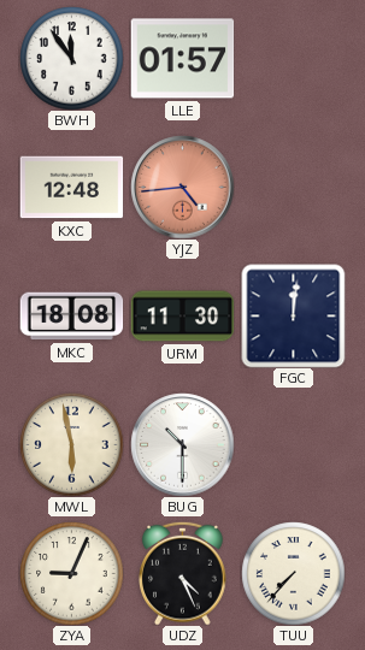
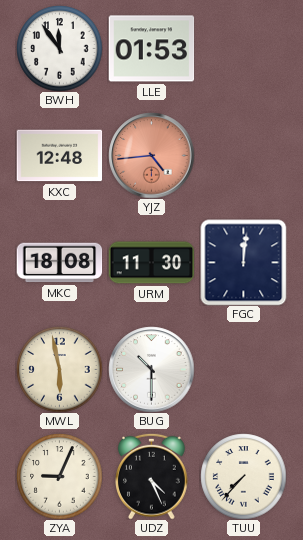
LLE: 01:57 -> 01:53
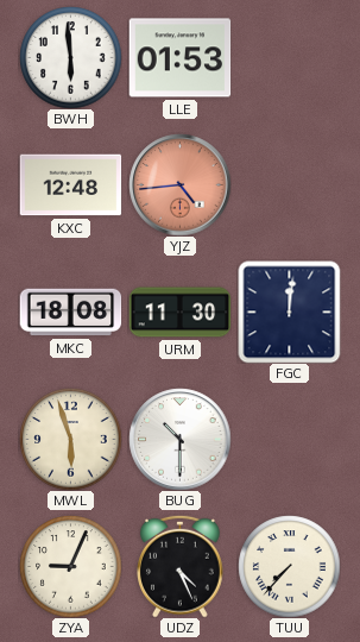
BWH: 11:54 -> 5:59
MWL: 5:58 -> 5:57
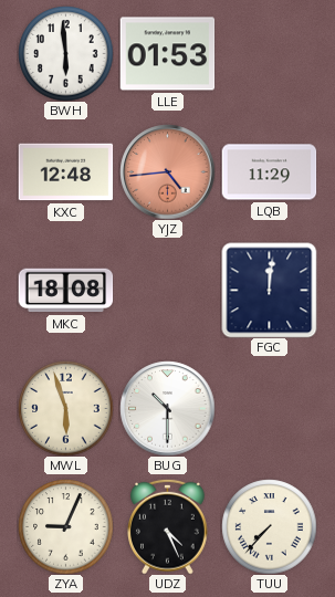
LQB: none -> 11:29
URM: 11:30 -> none
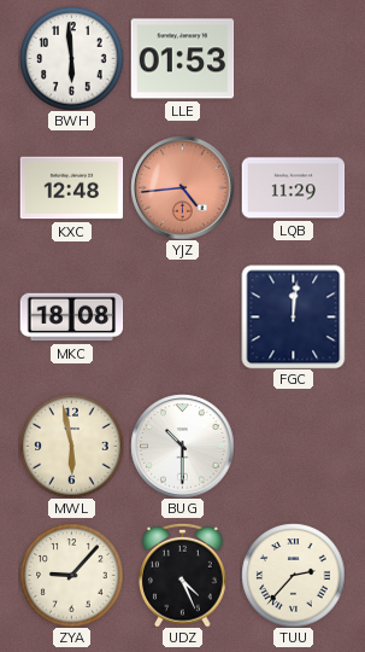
MWL: 5:57 -> 5:58
ZYA: 9:04 -> 9:07
TUU: 7:37 -> 2:37
